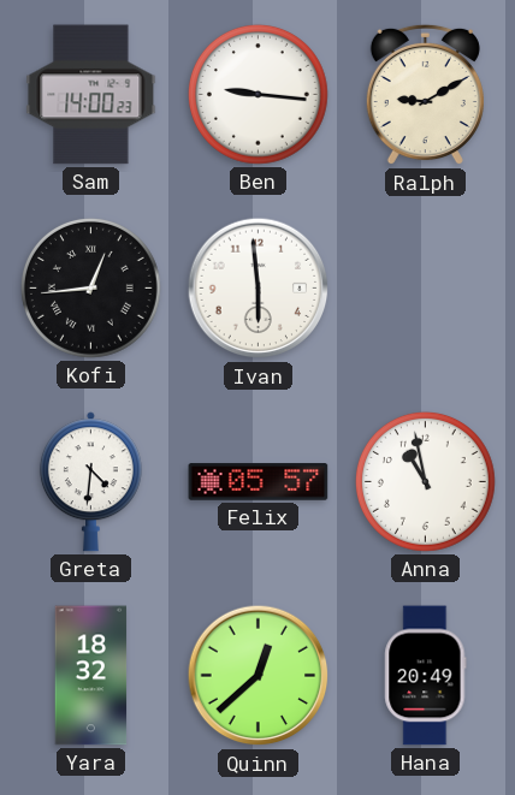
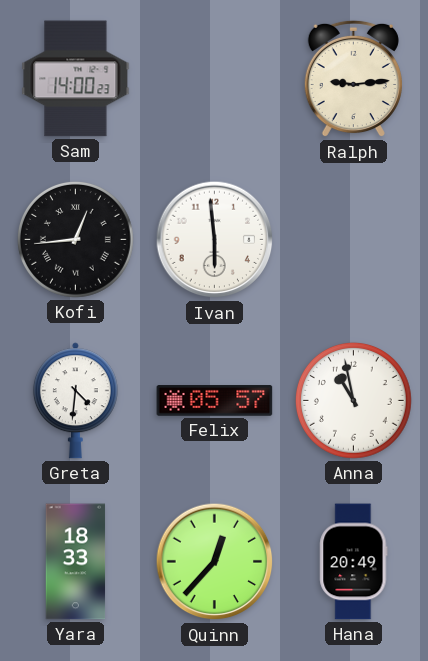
Ben: 9:16 -> none
Ralph: 9:10 -> 9:14
Yara: 18:32 -> 18:33
Quinn: 12:38 -> 12:37
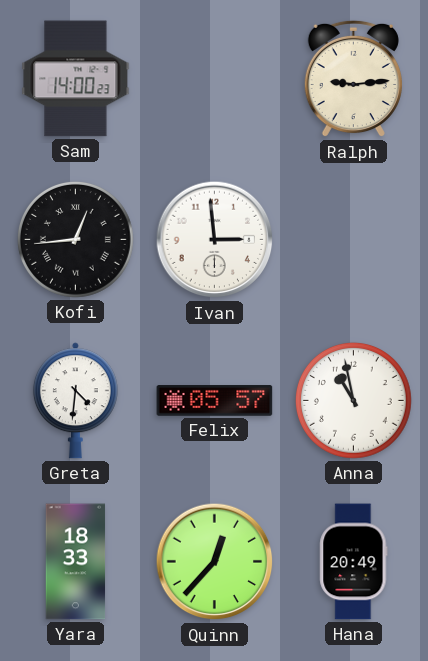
Ivan: 5:59 -> 2:59
